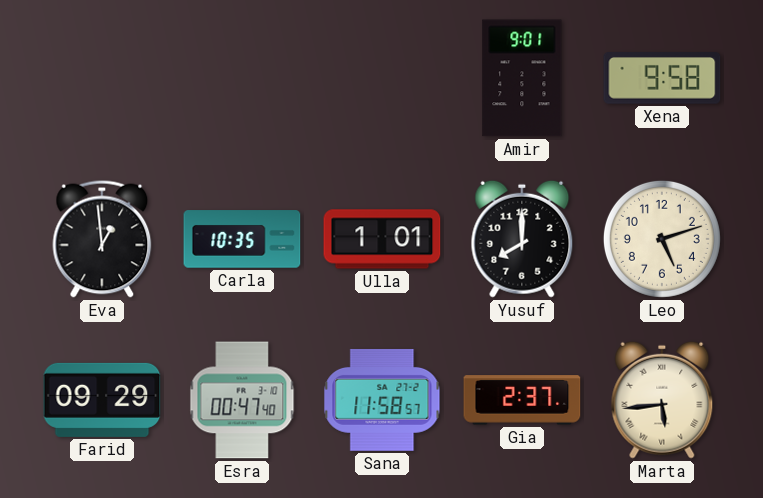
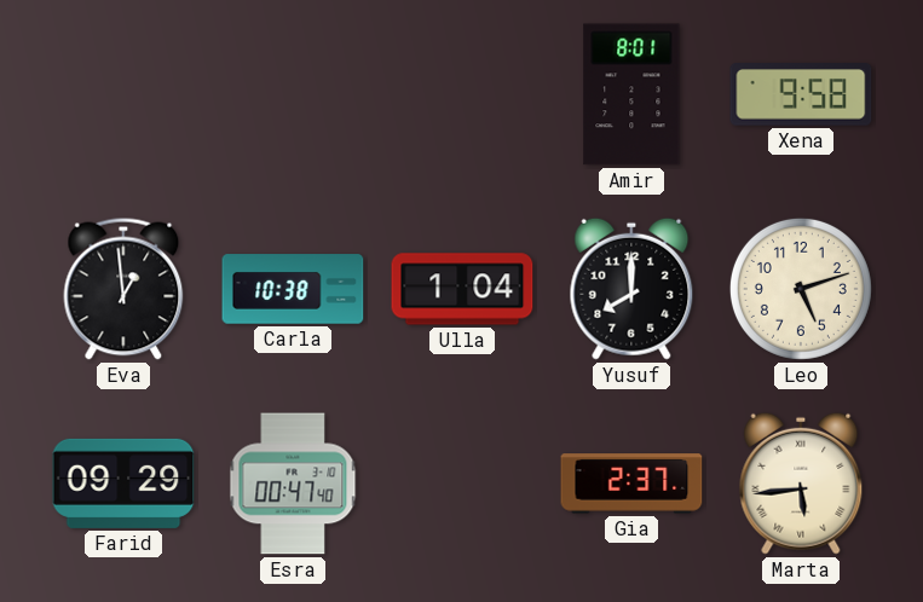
Amir: 9:01 -> 8:01
Carla: 10:35 -> 10:38
Ulla: 1:01 -> 1:04
Sana: 11:58 -> none
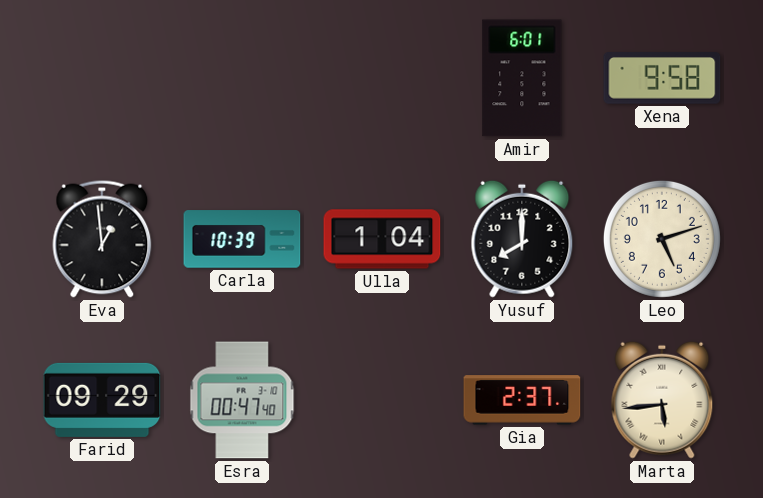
Amir: 8:01 -> 6:01
Carla: 10:38 -> 10:39
